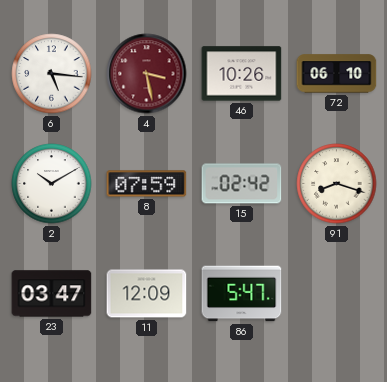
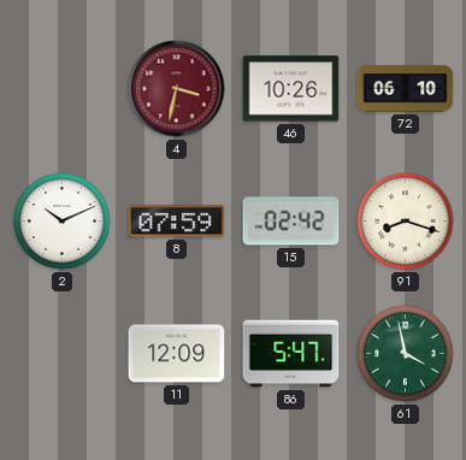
6: 5:16 -> none
4: 3:28 -> 3:32
2: 10:10 -> 10:11
23: 03:47 -> none
61: none -> 3:58
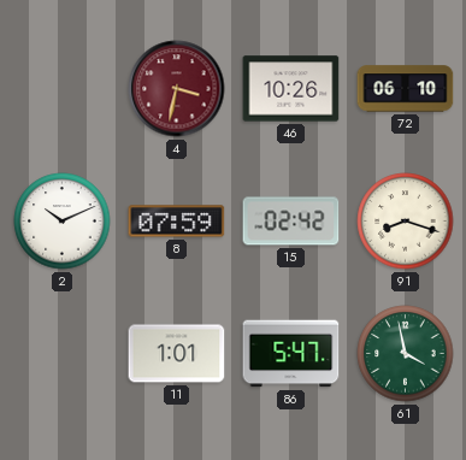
11: 12:09 -> 1:01
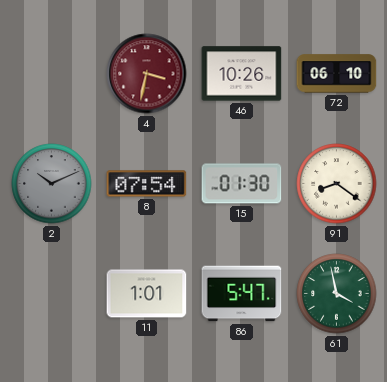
2 dial: white -> grey
8: 07:59 -> 07:54
15: 02:42 -> 01:30
91: 8:18 -> 8:21
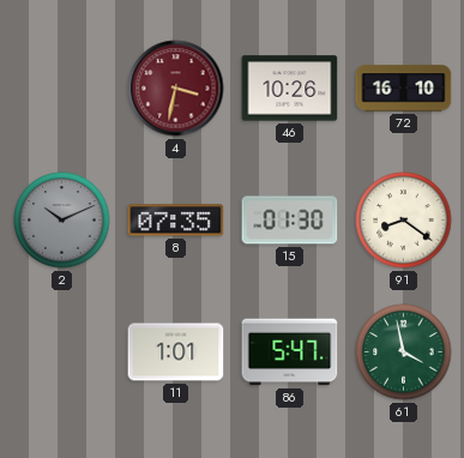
72: 06:10 -> 16:10
8: 07:54 -> 07:35
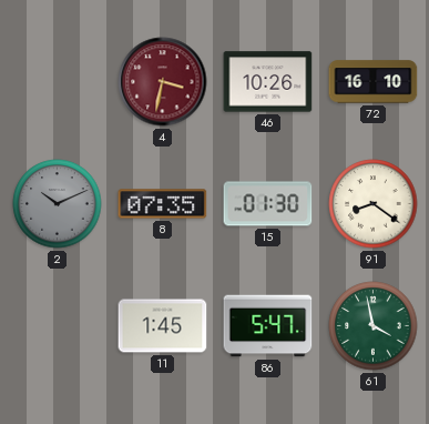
11: 1:01 -> 1:45
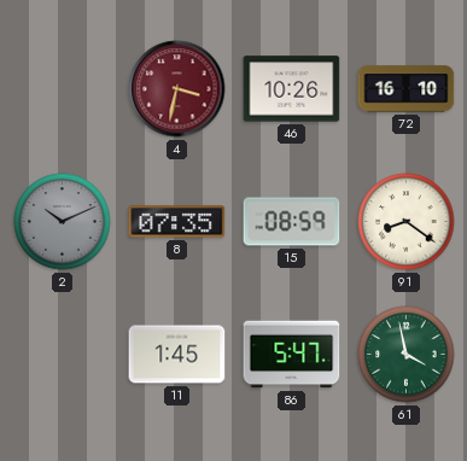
15: 01:30 -> 08:59
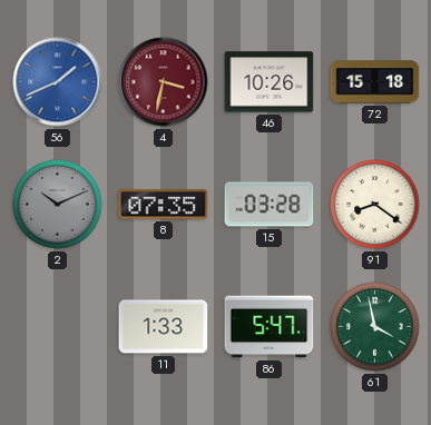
56: none -> 1:41
72: 16:10 -> 15:18
15: 08:59 -> 03:28
11: 1:45 -> 1:33
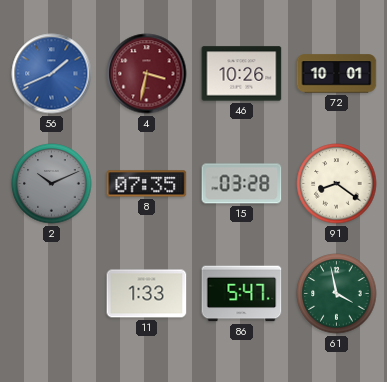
72: 15:18 -> 10:01
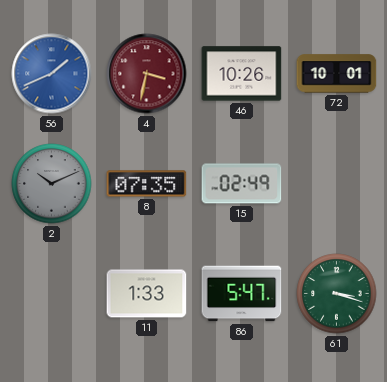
15: 03:28 -> 02:49
91: 8:21 -> none
61: 3:58 -> 3:18
